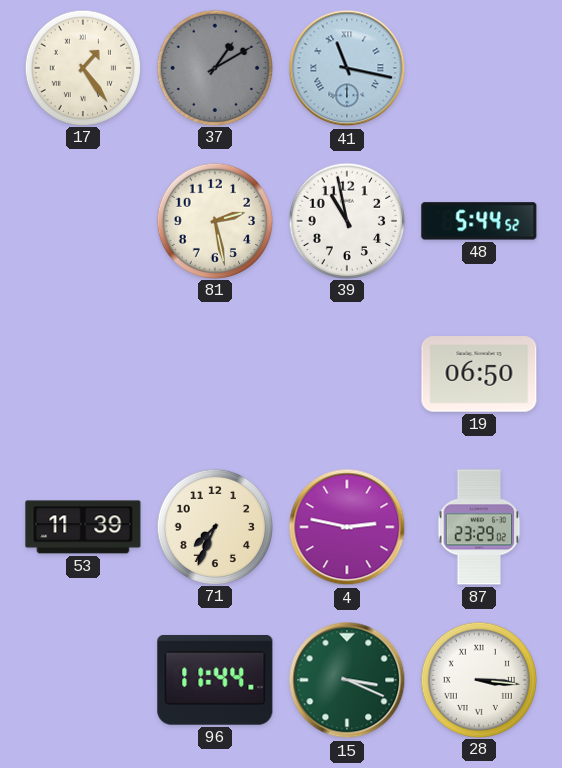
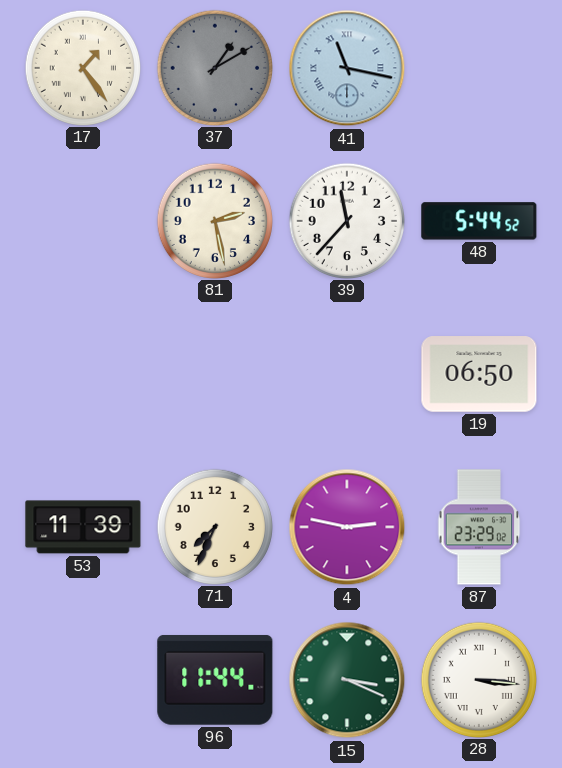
39: 10:58 -> 11:37
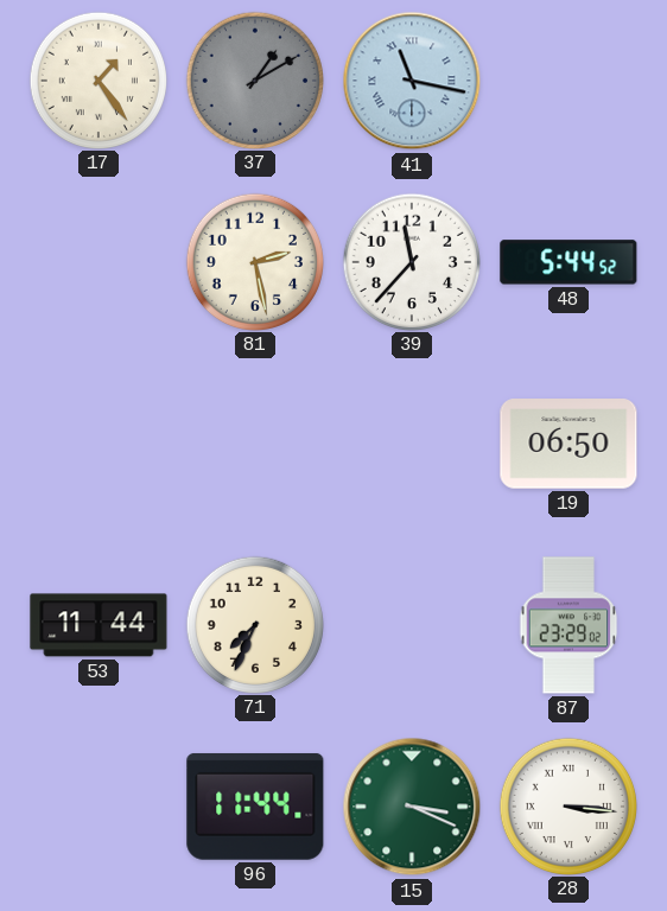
53: 11:39 -> 11:44
4: 2:47 -> none
